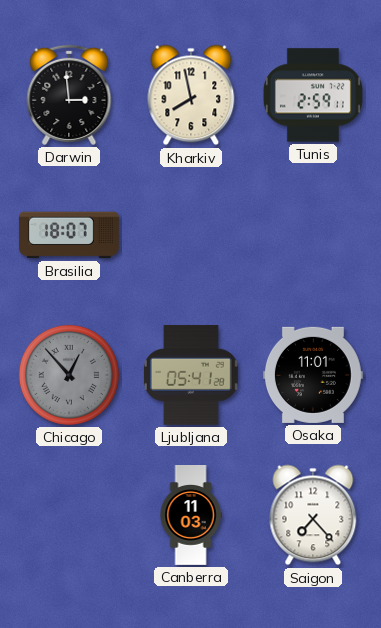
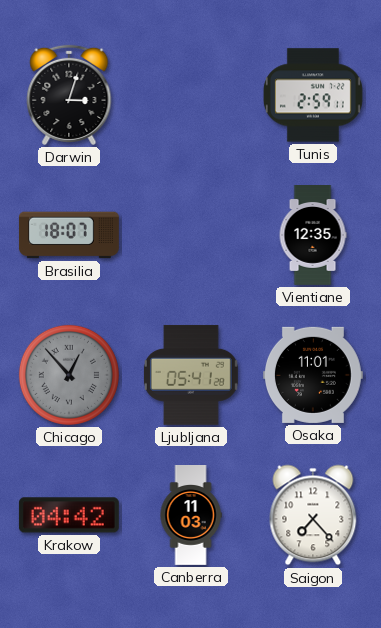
Darwin: 2:59 -> 3:03
Kharkiv: 7:58 -> none
Vientiane: none -> 12:35
Krakow: none -> 04:42
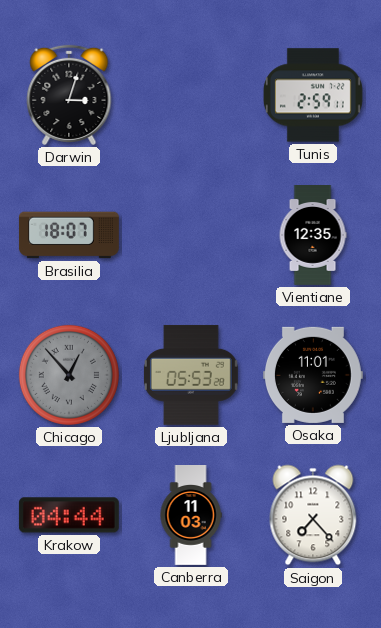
Ljubljana: 05:41 -> 05:53
Krakow: 04:42 -> 04:44
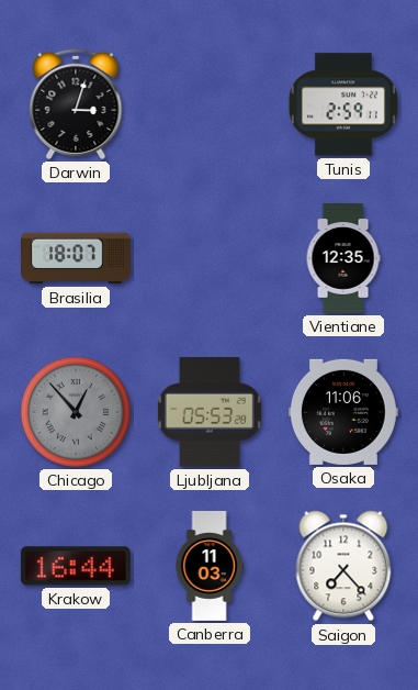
Osaka: 11:01 -> 11:06
Krakow: 04:44 -> 16:44
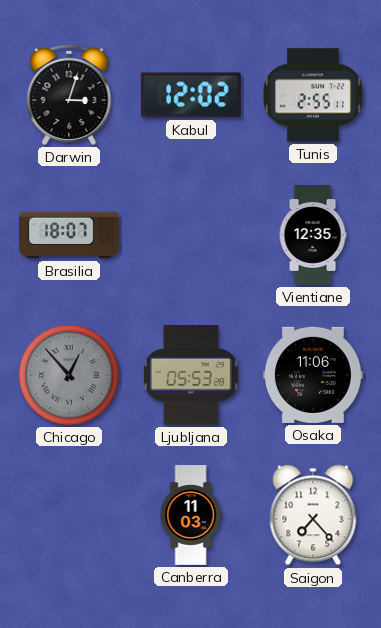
Kabul: none -> 12:02
Tunis: 2:59 -> 2:55
Krakow: 16:44 -> none
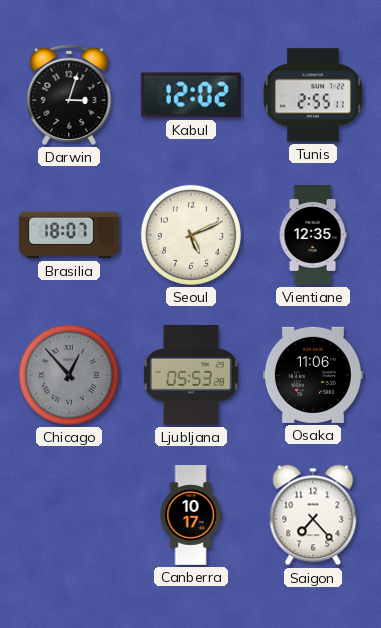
Seoul: none -> 5:11
Canberra: 11:03 -> 10:17
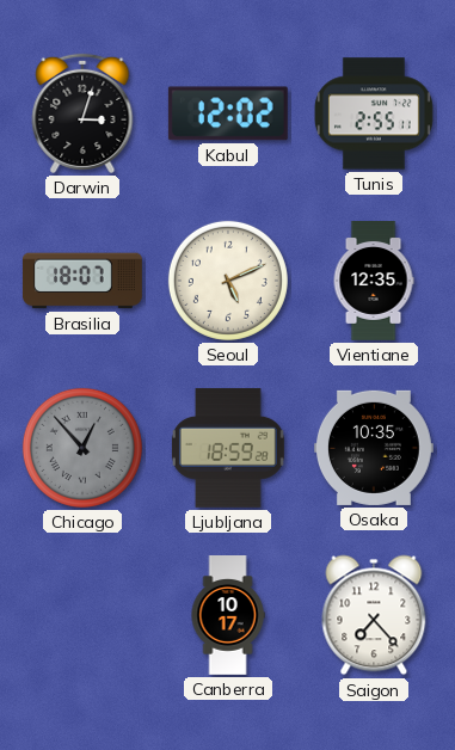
Ljubljana: 05:53 -> 18:59
Osaka: 11:06 -> 10:35
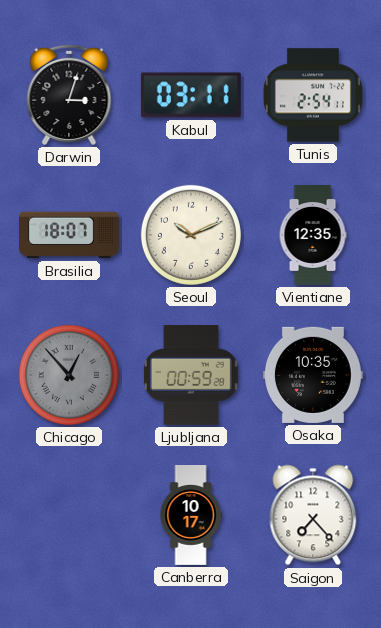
Kabul: 12:02 -> 03:11
Tunis: 2:55 -> 2:54
Seoul: 5:11 -> 10:11
Ljubljana: 18:59 -> 00:59
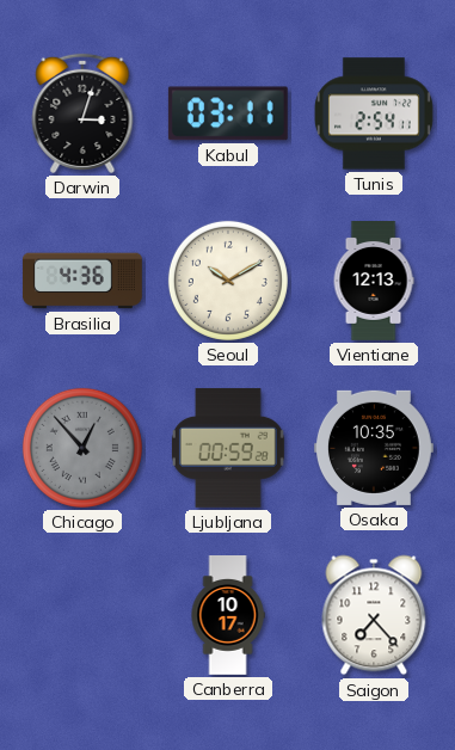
Brasilia: 18:07 -> 4:36
Seoul: 10:11 -> 10:10
Vientiane: 12:35 -> 12:13
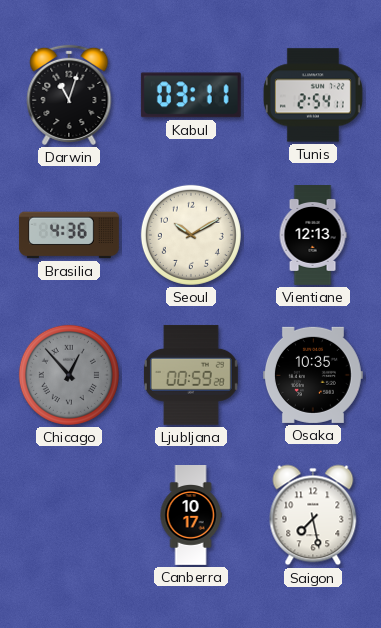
Darwin: 3:03 -> 11:03
Saigon: 7:23 -> 7:28
